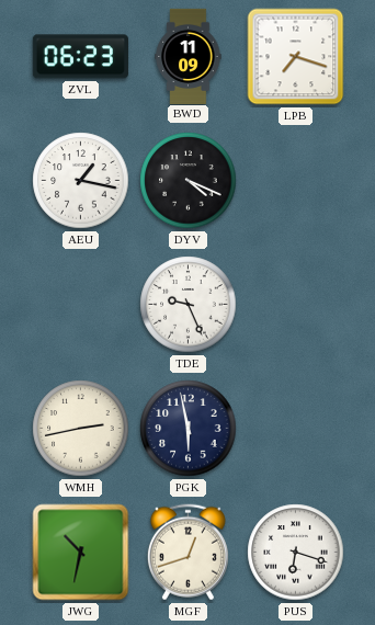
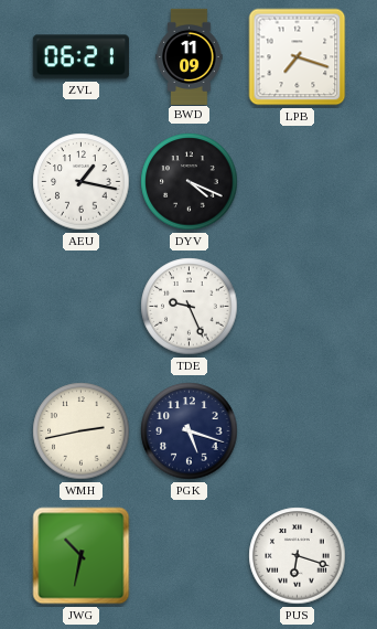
ZVL: 06:23 -> 06:21
PGK: 5:58 -> 5:18
MGF: 12:42 -> none
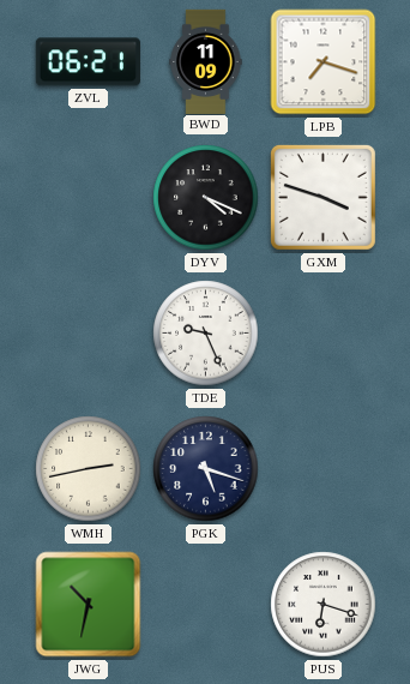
AEU: 1:17 -> none
GXM: none -> 3:48
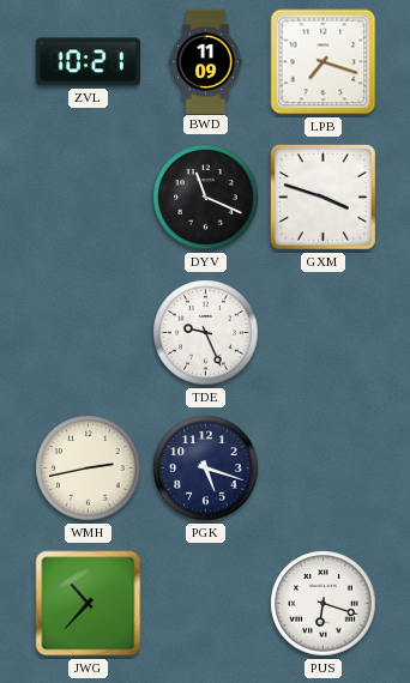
ZVL: 06:21 -> 10:21
DYV: 4:19 -> 11:19
JWG: 10:32 -> 10:37
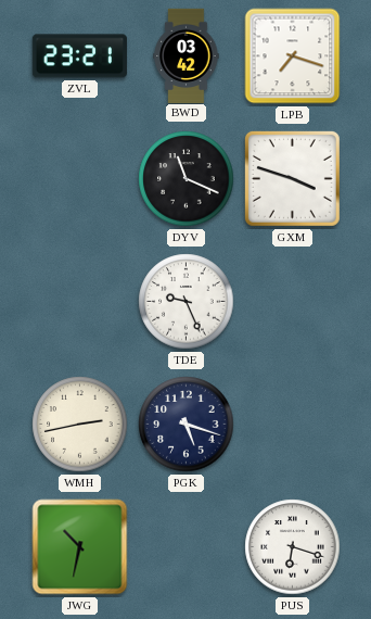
ZVL: 10:21 -> 23:21
BWD: 11:09 -> 03:42
JWG: 10:37 -> 10:32
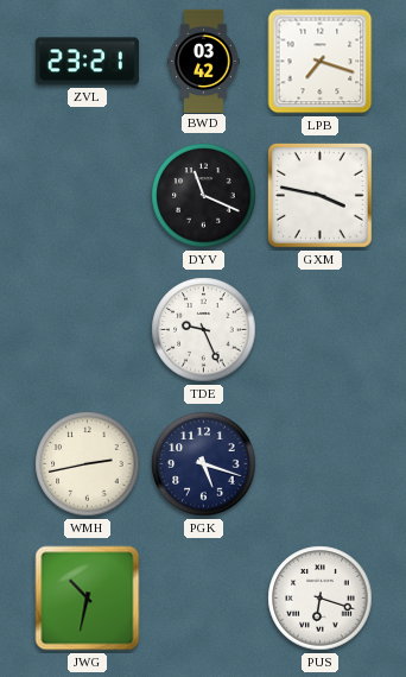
GXM: 3:48 -> 3:47
